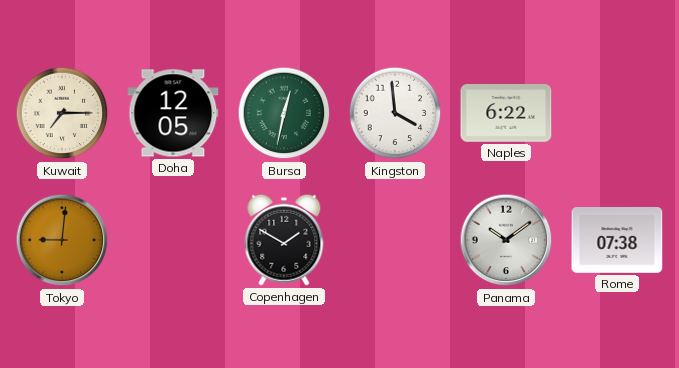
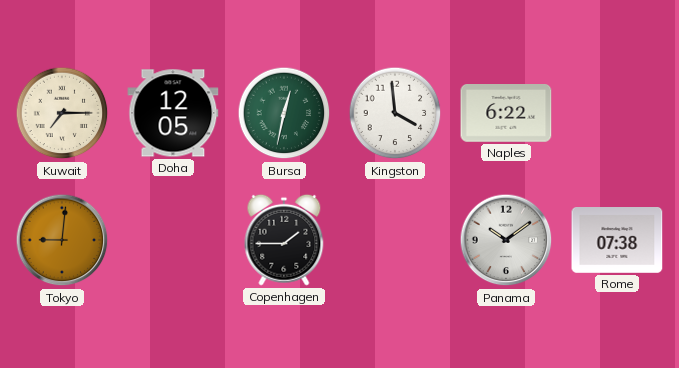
Copenhagen: 1:50 -> 1:45
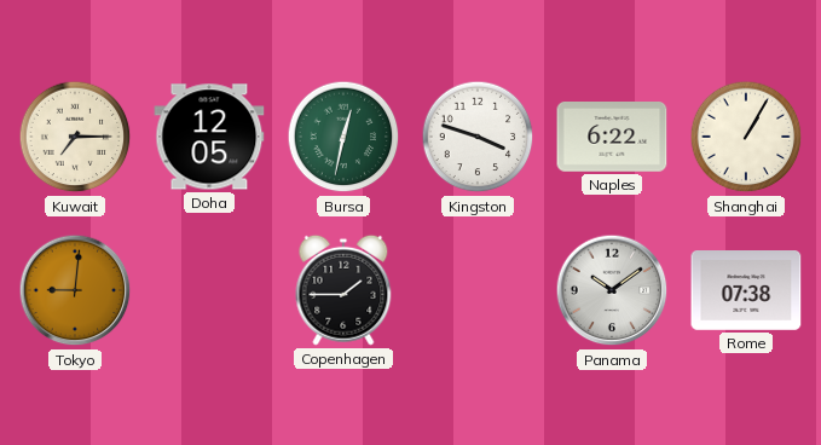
Kingston: 3:59 -> 3:48
Shanghai: none -> 1:05
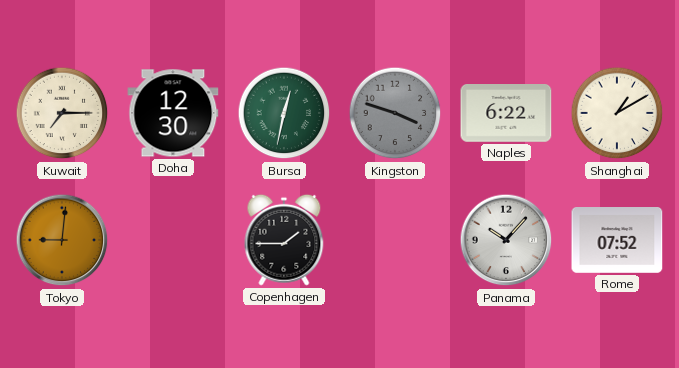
Doha: 12:05 -> 12:30
Kingston dial: white -> grey
Shanghai: 1:05 -> 1:10
Panama: 10:09 -> 10:07
Rome: 07:38 -> 07:52
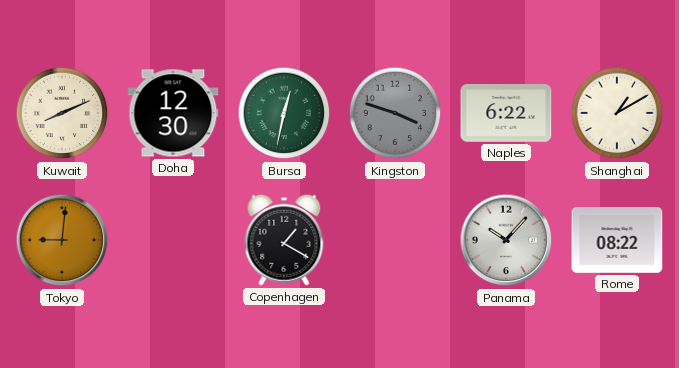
Kuwait: 7:15 -> 8:11
Copenhagen: 1:45 -> 1:20
Rome: 07:52 -> 08:22
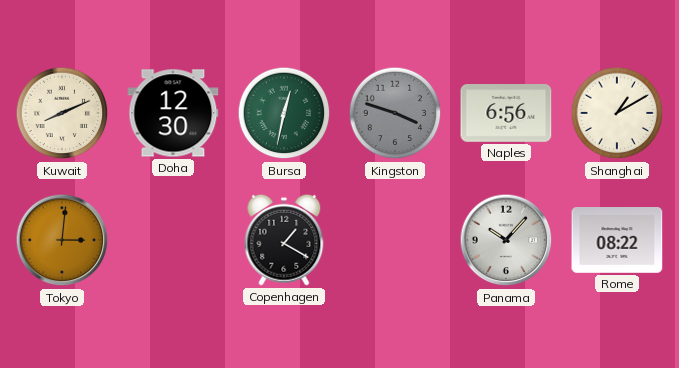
Naples: 6:22 -> 6:56
Tokyo: 9:01 -> 3:01
